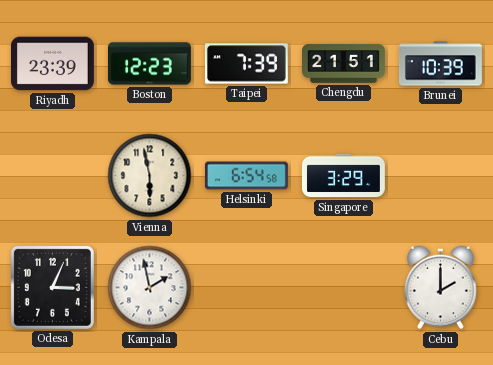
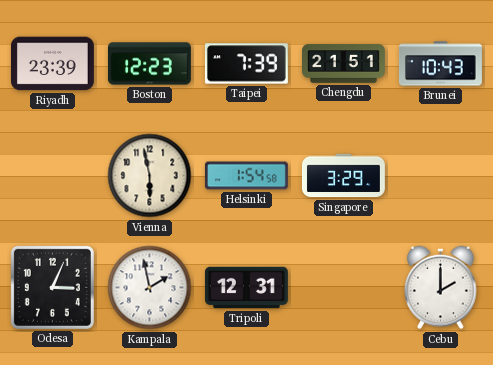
Brunei: 10:39 -> 10:43
Helsinki: 6:54 -> 1:54
Tripoli: none -> 12:31
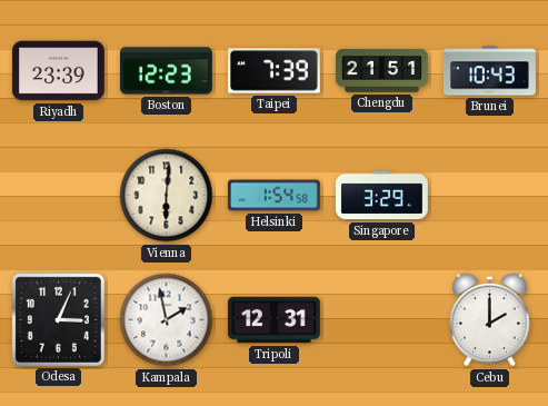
Vienna: 5:58 -> 6:01
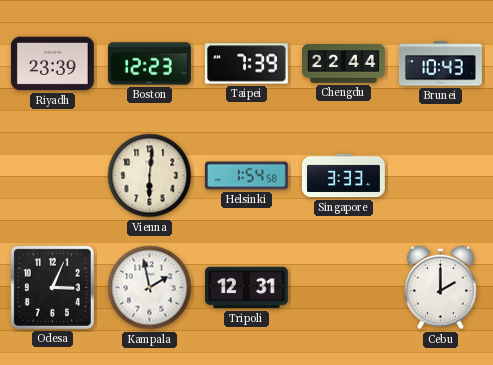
Chengdu: 21:51 -> 22:44
Singapore: 3:29 -> 3:33
